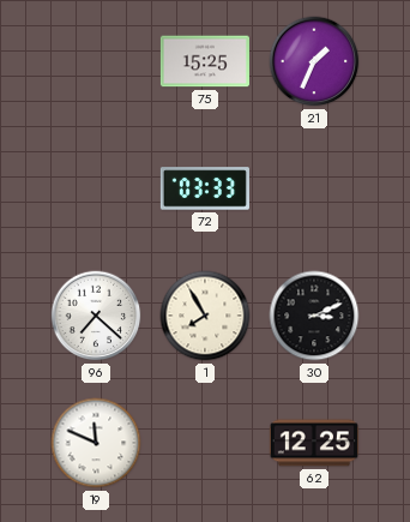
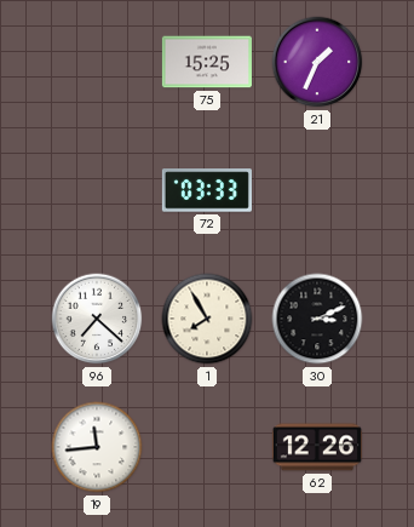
19: 11:49 -> 11:44
62: 12:25 -> 12:26
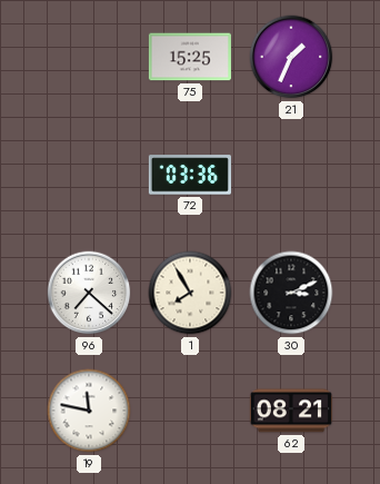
72: 03:33 -> 03:36
19: 11:44 -> 11:47
62: 12:26 -> 08:21
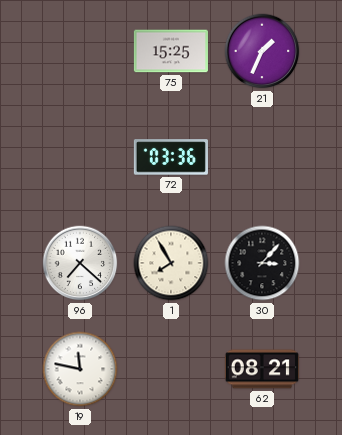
30: 3:11 -> 3:07
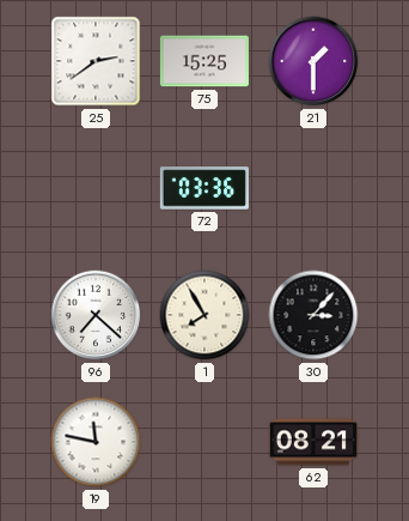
25: none -> 2:39
21: 1:34 -> 1:30
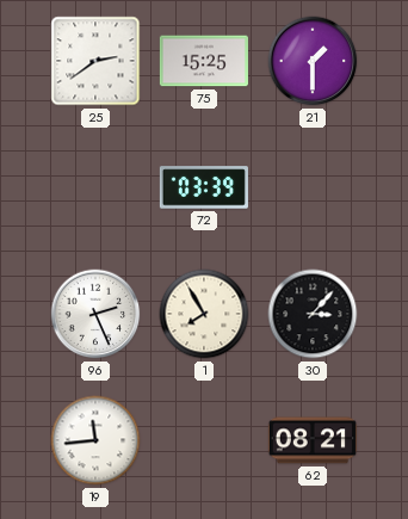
72: 03:36 -> 03:39
96: 7:22 -> 2:26
19: 11:47 -> 11:44
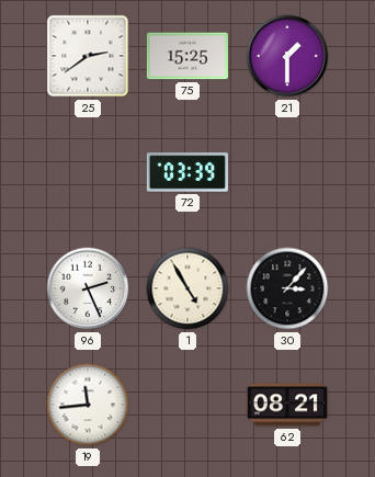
1: 7:55 -> 4:55
